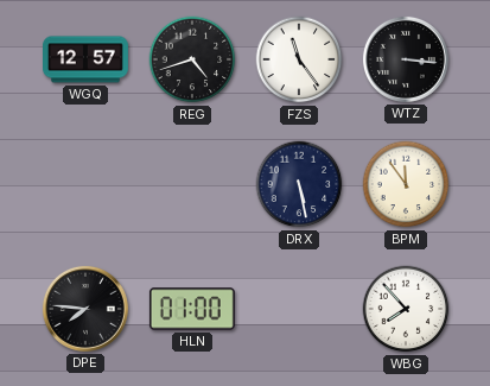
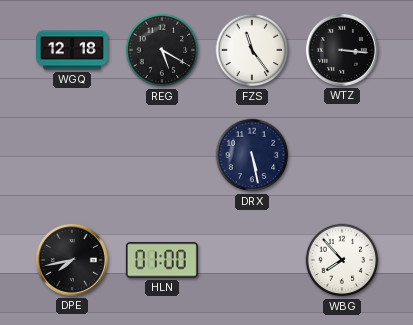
WGQ: 12:57 -> 12:18
REG: 4:42 -> 5:20
BPM: 11:54 -> none
DPE: 7:46 -> 7:43
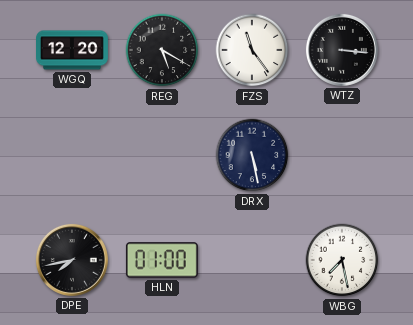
WGQ: 12:18 -> 12:20
WBG: 7:53 -> 7:28
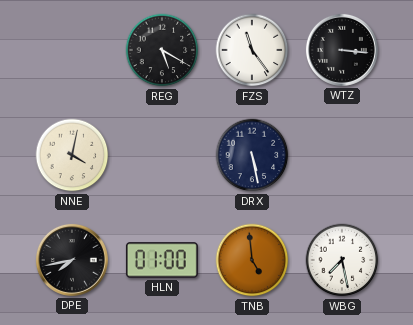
WGQ: 12:20 -> none
NNE: none -> 4:02
TNB: none -> 4:59
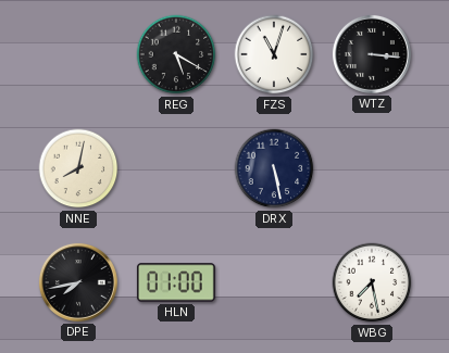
FZS: 11:24 -> 11:03
NNE: 4:02 -> 8:02
TNB: 4:59 -> none
